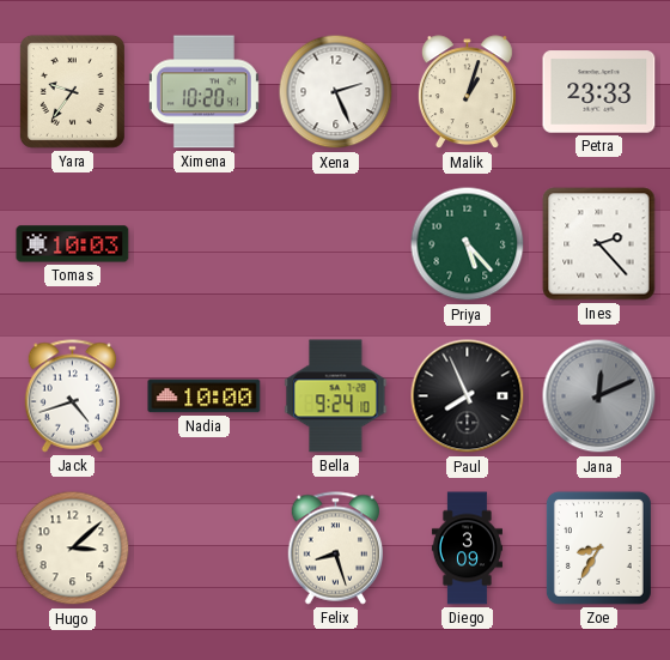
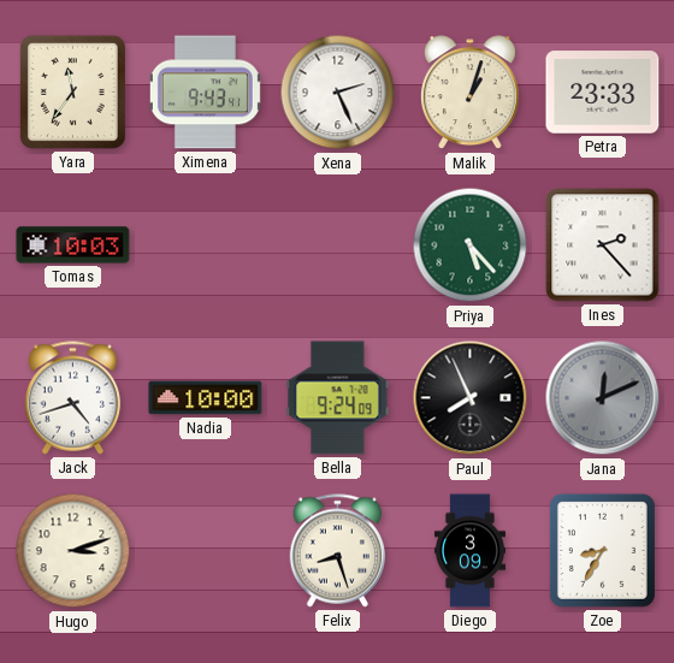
Yara: 9:36 -> 11:36
Ximena: 10:20 -> 9:43
Bella: 9:24:10 -> 9:24:09
Hugo: 3:08 -> 3:12
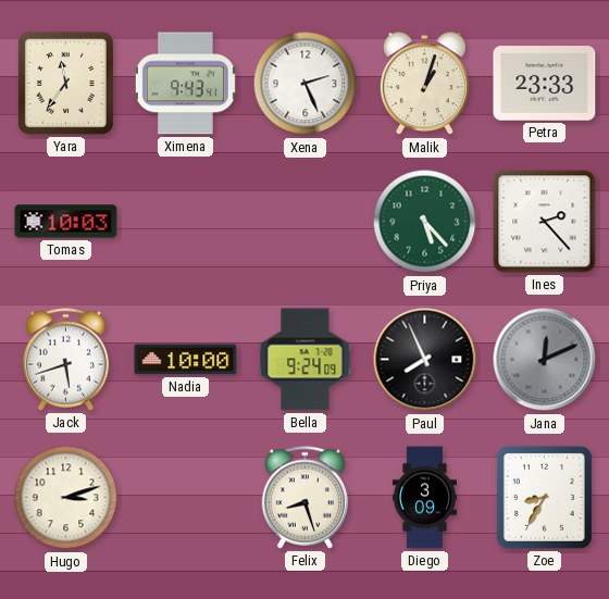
Jack: 4:42 -> 5:42
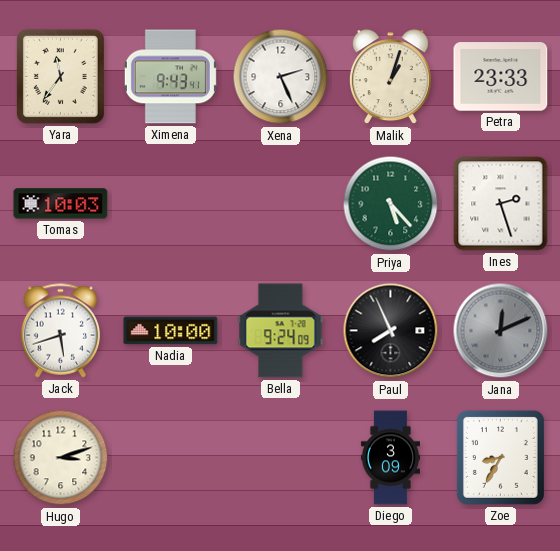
Ines: 2:23 -> 2:27
Felix: 8:27 -> none
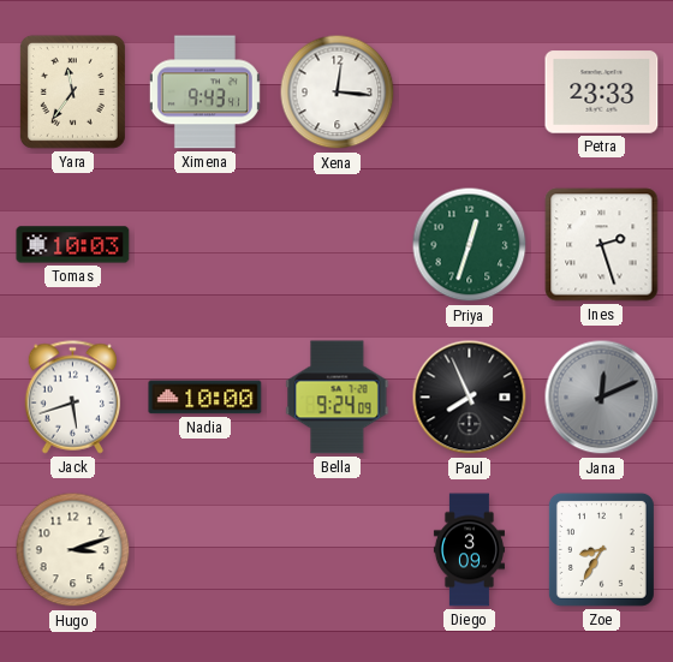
Xena: 2:26 -> 12:16
Malik: 1:03 -> none
Priya: 5:23 -> 12:33
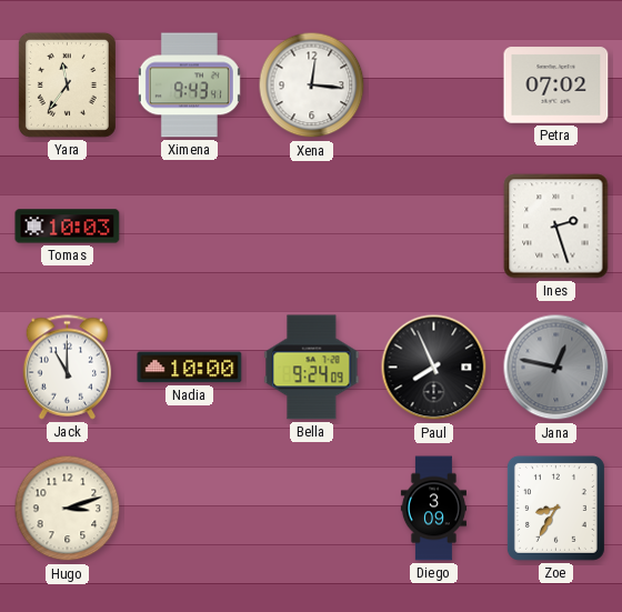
Petra: 23:33 -> 07:02
Priya: 12:33 -> none
Jack: 5:42 -> 11:00
Jana: 12:11 -> 12:47
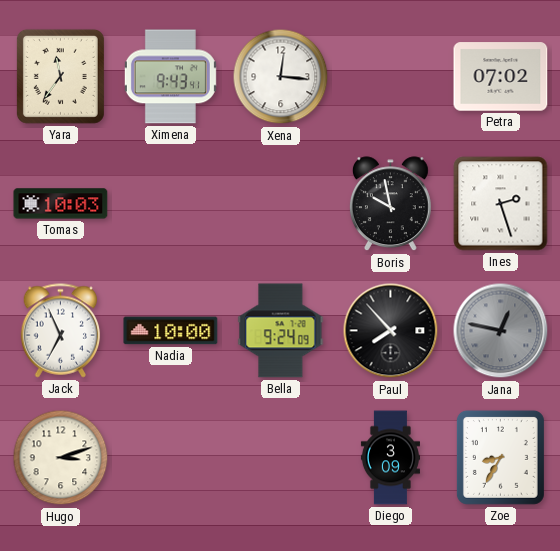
Boris: none -> 9:58
Jack: 11:00 -> 6:56
Paul: 7:56 -> 7:53
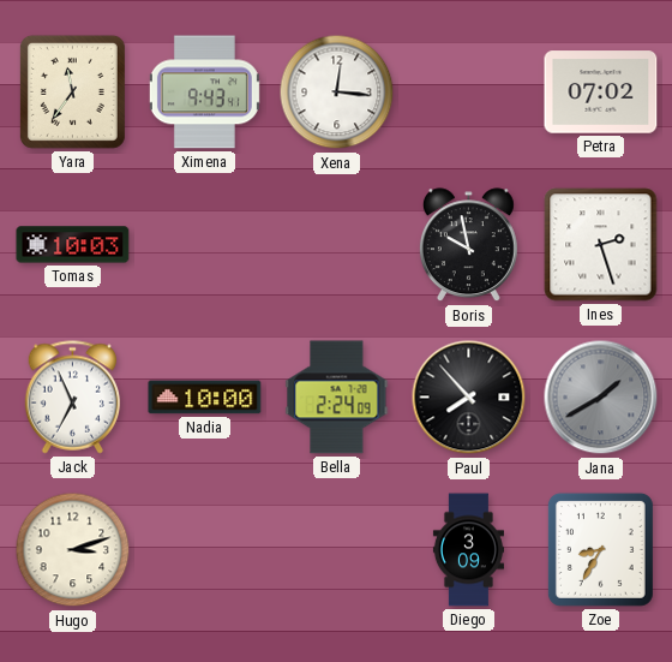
Bella: 9:24 -> 2:24
Jana: 12:47 -> 1:40
